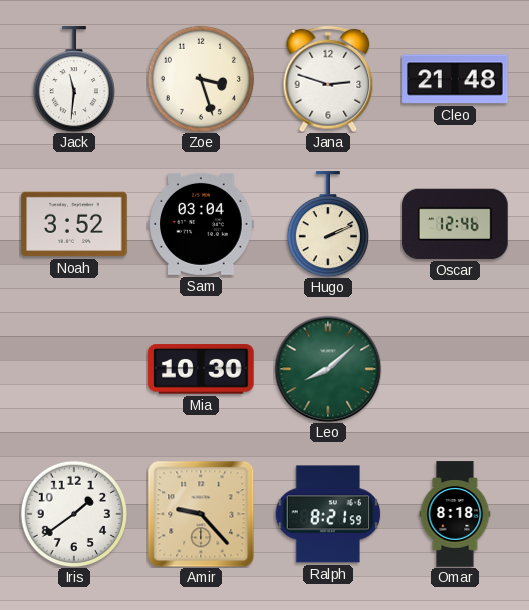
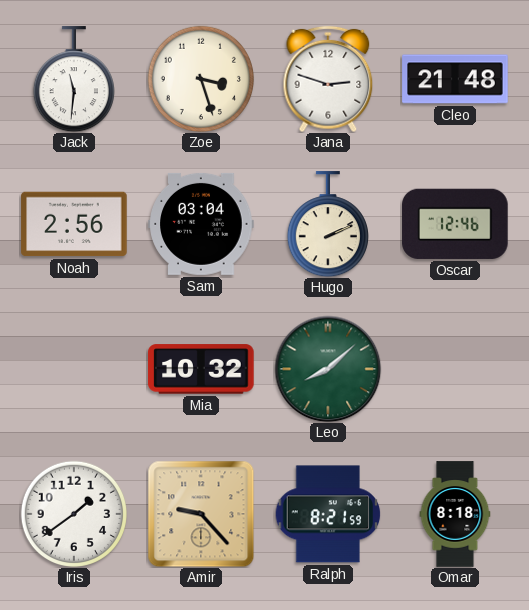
Noah: 3:52 -> 2:56
Mia: 10:30 -> 10:32
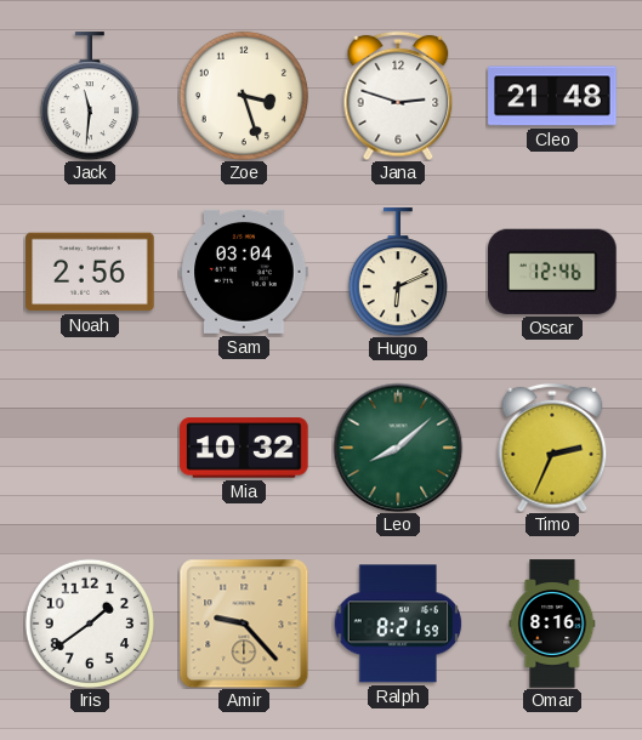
Hugo: 2:11 -> 6:11
Timo: none -> 2:34
Omar: 8:18 -> 8:16
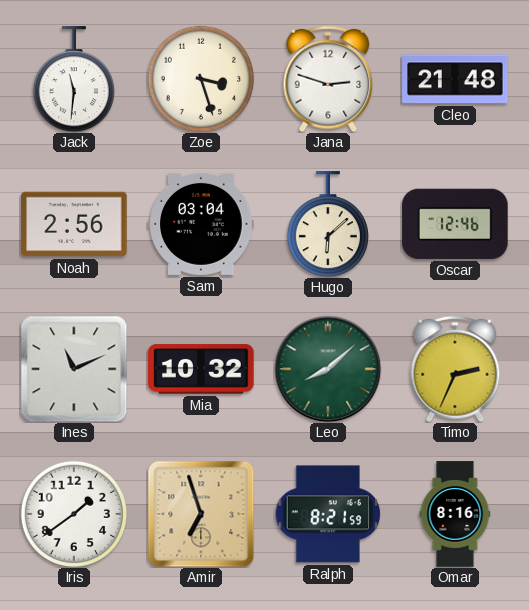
Hugo: 6:11 -> 6:08
Ines: none -> 11:11
Amir: 9:23 -> 6:57
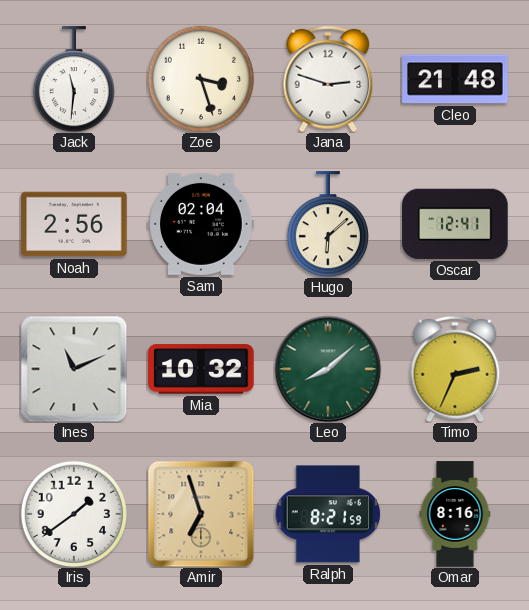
Sam: 03:04 -> 02:04
Oscar: 12:46 -> 12:41
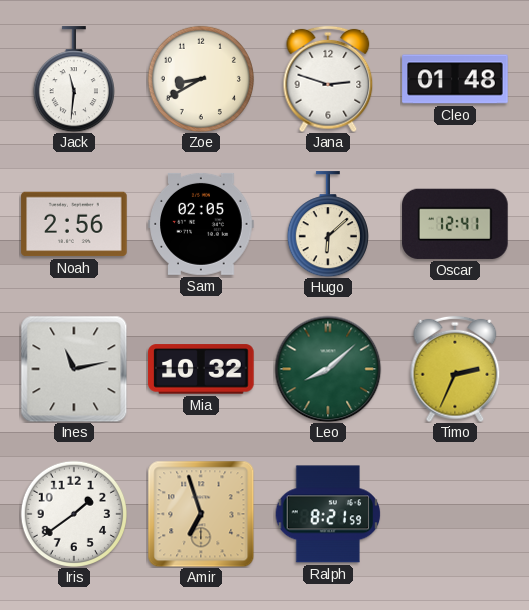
Zoe: 3:27 -> 8:40
Cleo: 21:48 -> 01:48
Sam: 02:04 -> 02:05
Ines: 11:11 -> 11:13
Omar: 8:16 -> none
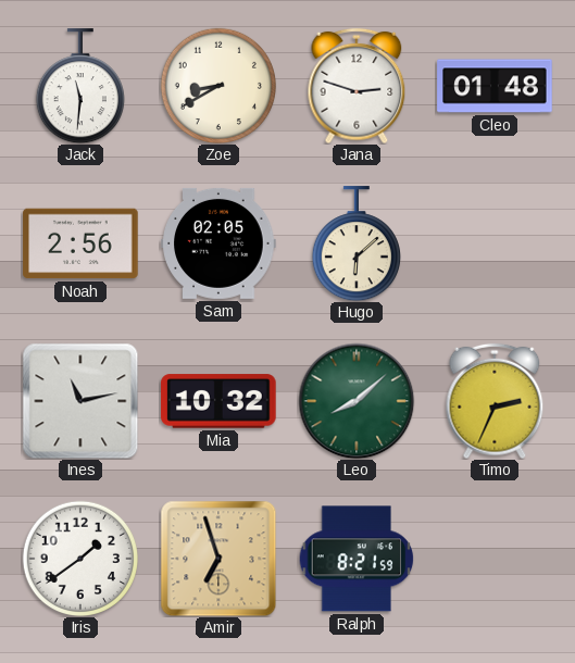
Oscar: 12:41 -> none
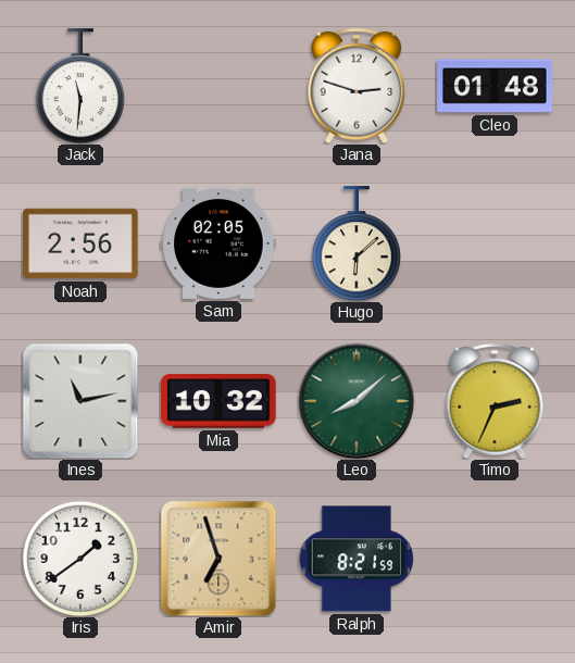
Zoe: 8:40 -> none
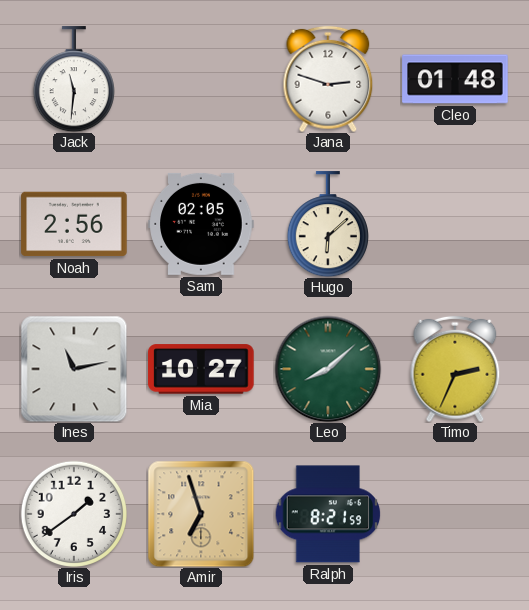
Mia: 10:32 -> 10:27
